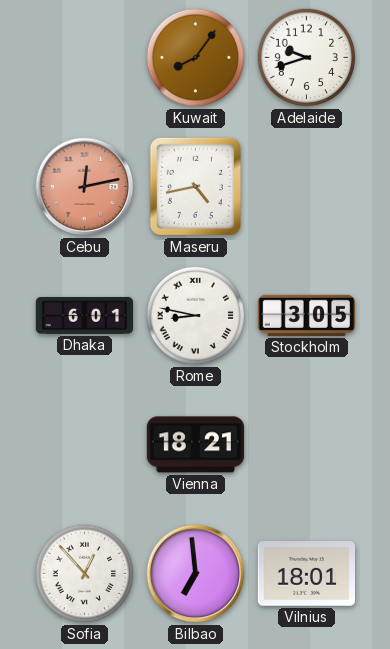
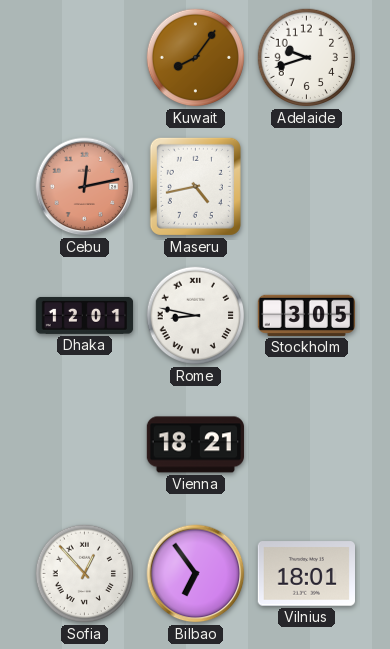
Dhaka: 6:01 -> 12:01
Bilbao: 6:59 -> 6:54
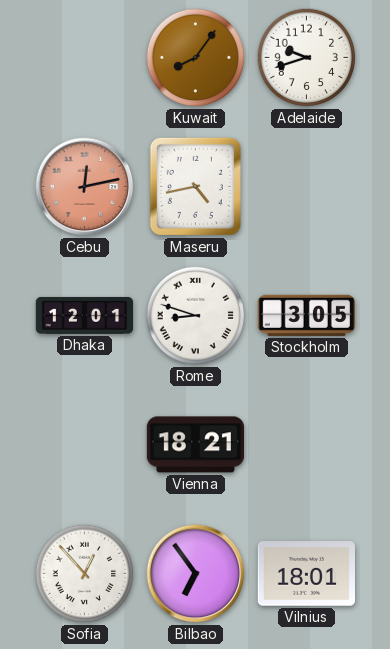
Rome: 8:47 -> 8:48
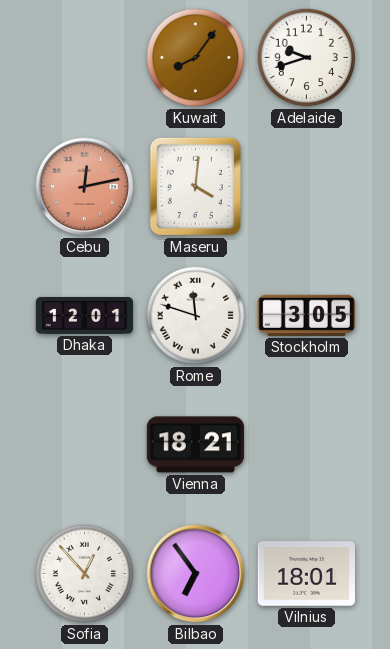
Maseru: 4:43 -> 4:01
Rome: 8:48 -> 11:48
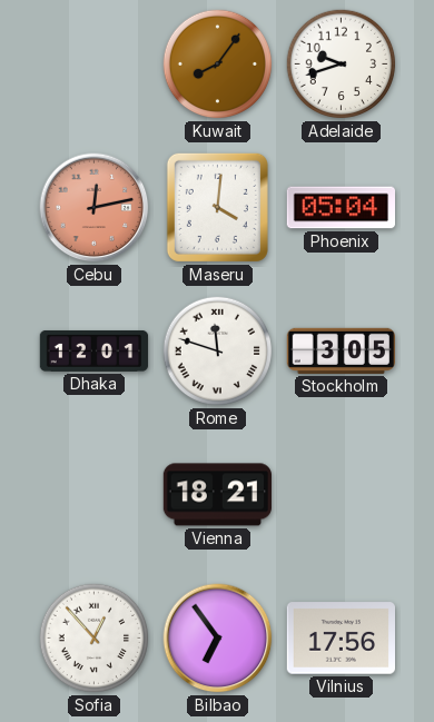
Phoenix: none -> 05:04
Vilnius: 18:01 -> 17:56
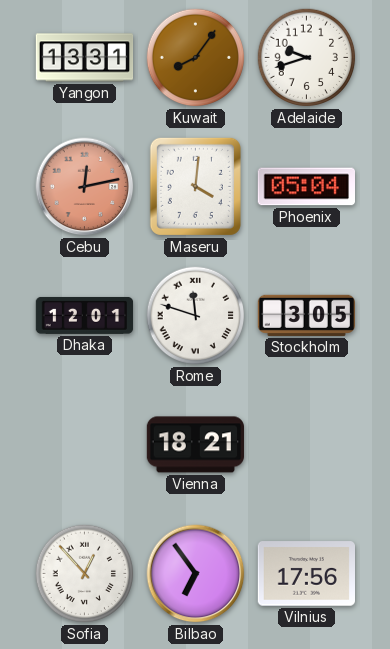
Yangon: none -> 13:31
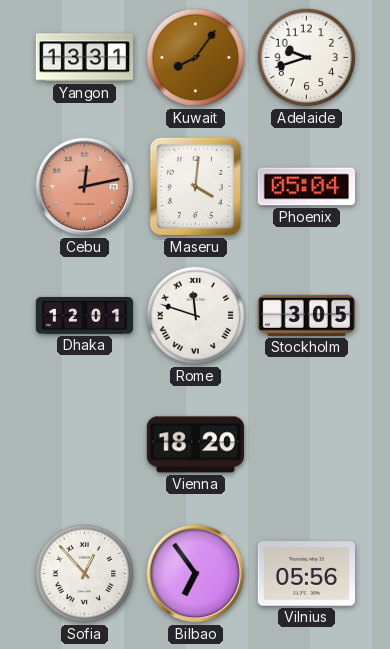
Vienna: 18:21 -> 18:20
Vilnius: 17:56 -> 05:56
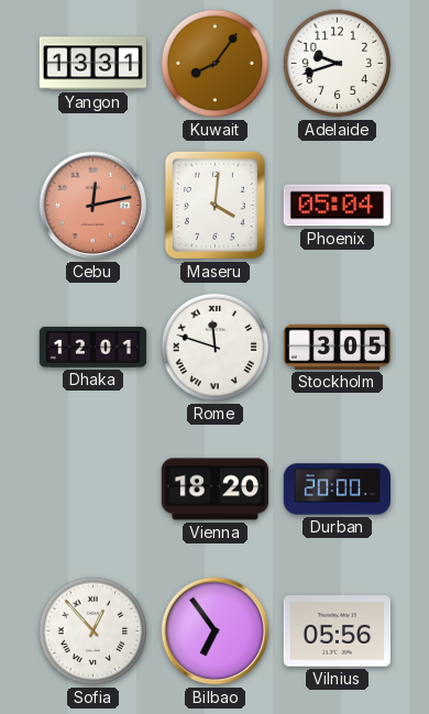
Durban: none -> 20:00
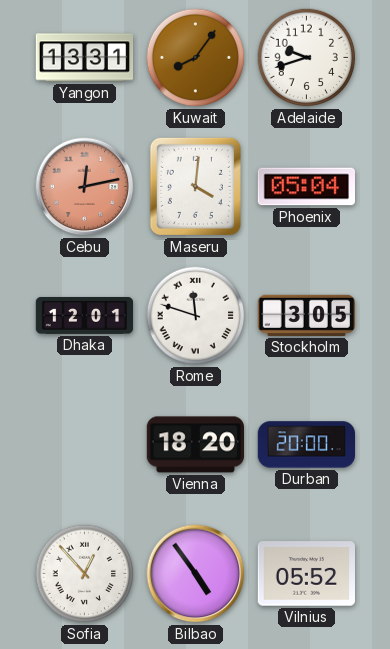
Bilbao: 6:54 -> 4:54
Vilnius: 05:56 -> 05:52
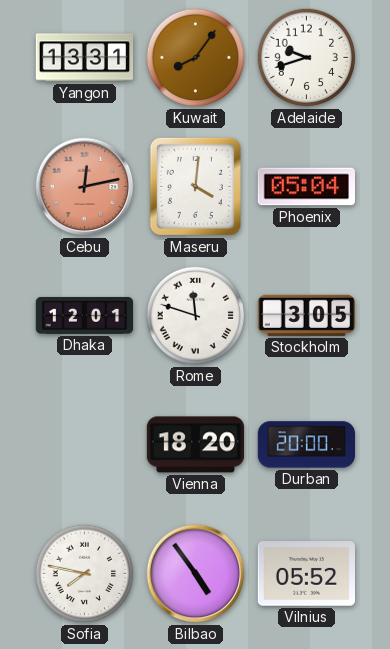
Sofia: 12:53 -> 7:47
